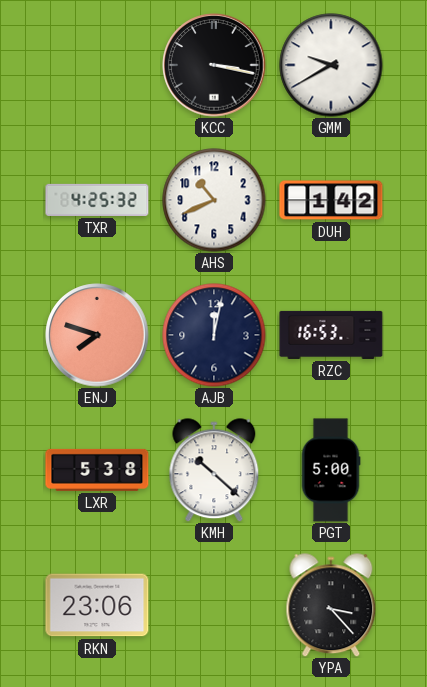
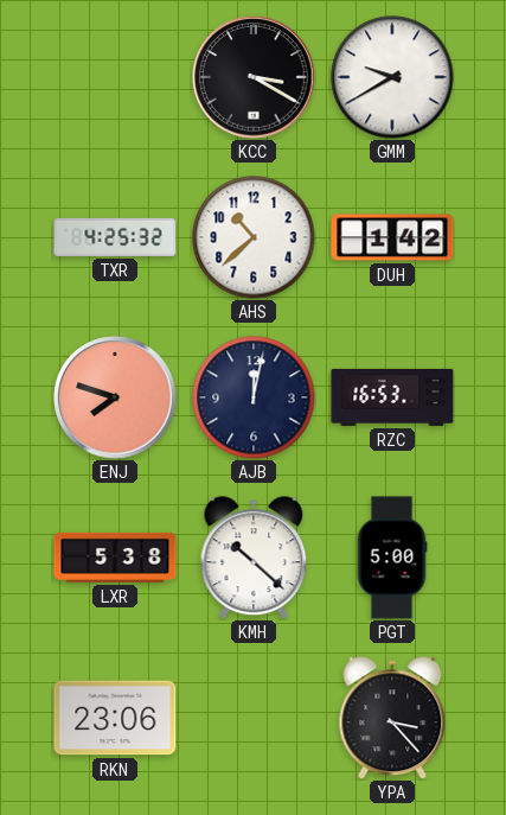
KCC: 3:17 -> 3:20
AHS: 10:41 -> 10:38
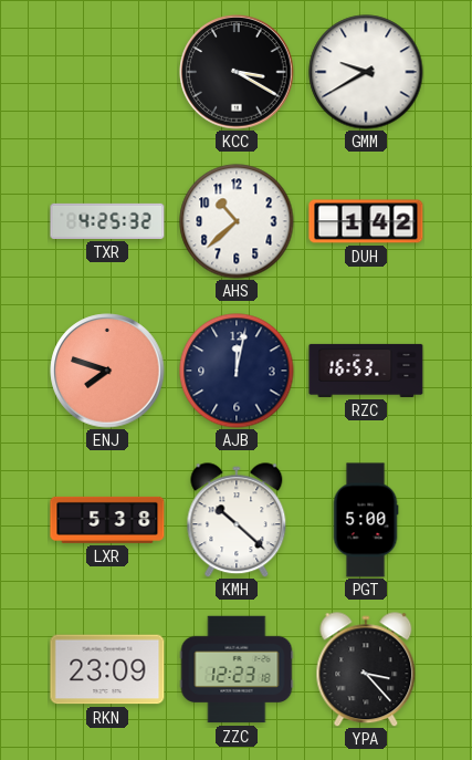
RKN: 23:06 -> 23:09
ZZC: none -> 12:23
